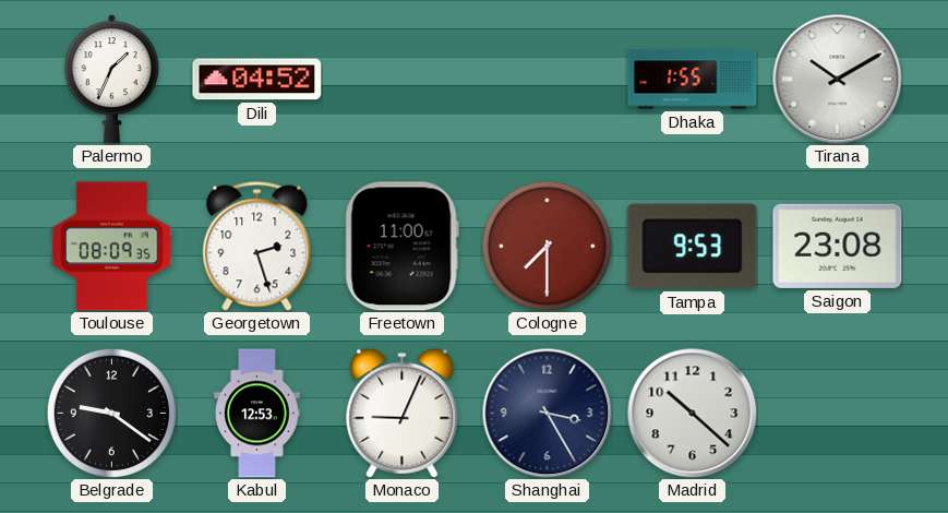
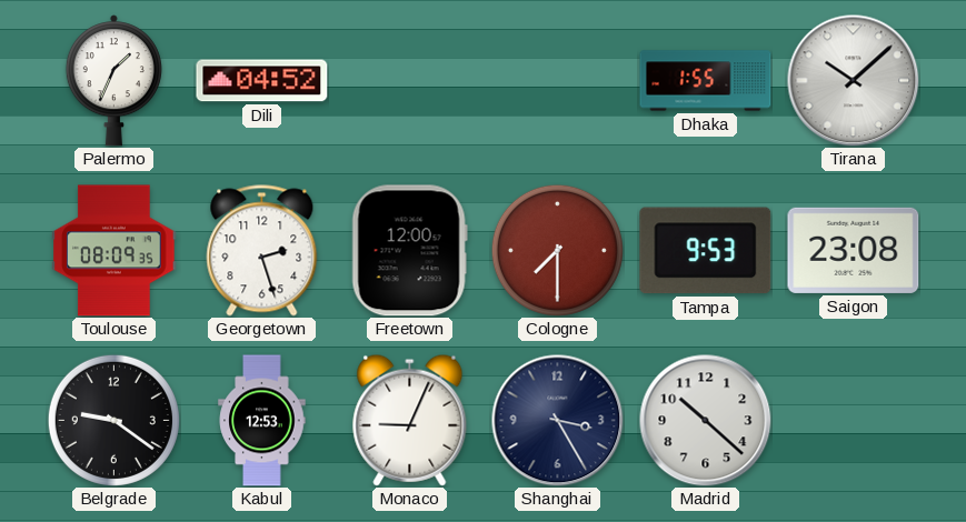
Tirana: 10:10 -> 10:08
Freetown: 11:00 -> 12:00
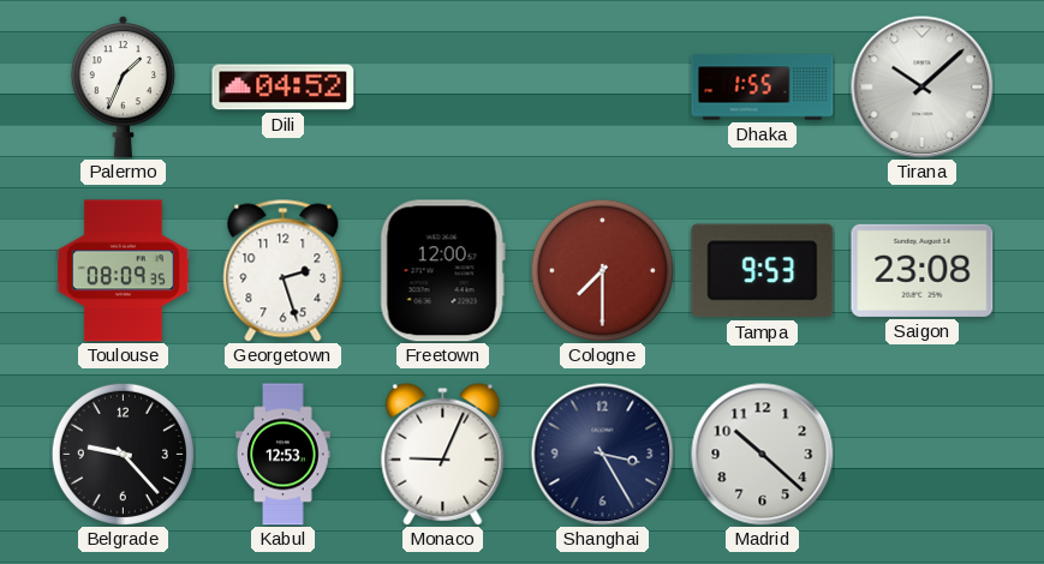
Belgrade: 9:21 -> 9:23
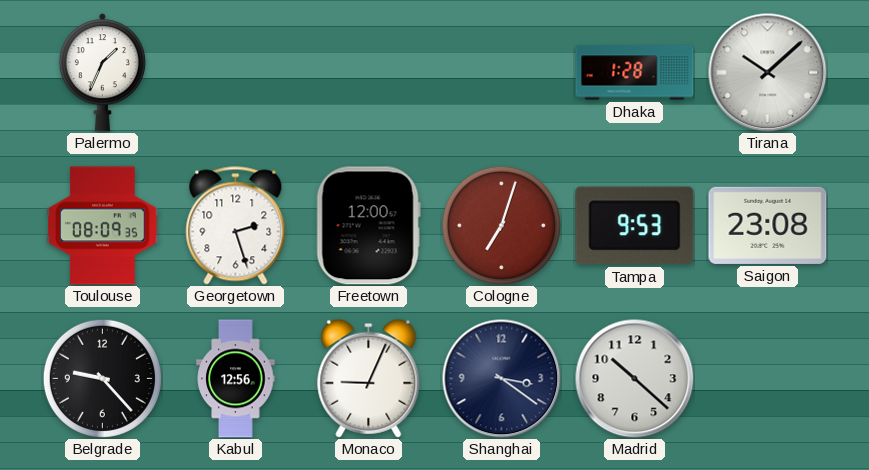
Dili: 04:52 -> none
Dhaka: 1:55 -> 1:28
Cologne: 7:30 -> 7:03
Kabul: 12:53 -> 12:56
Shanghai: 3:25 -> 3:21
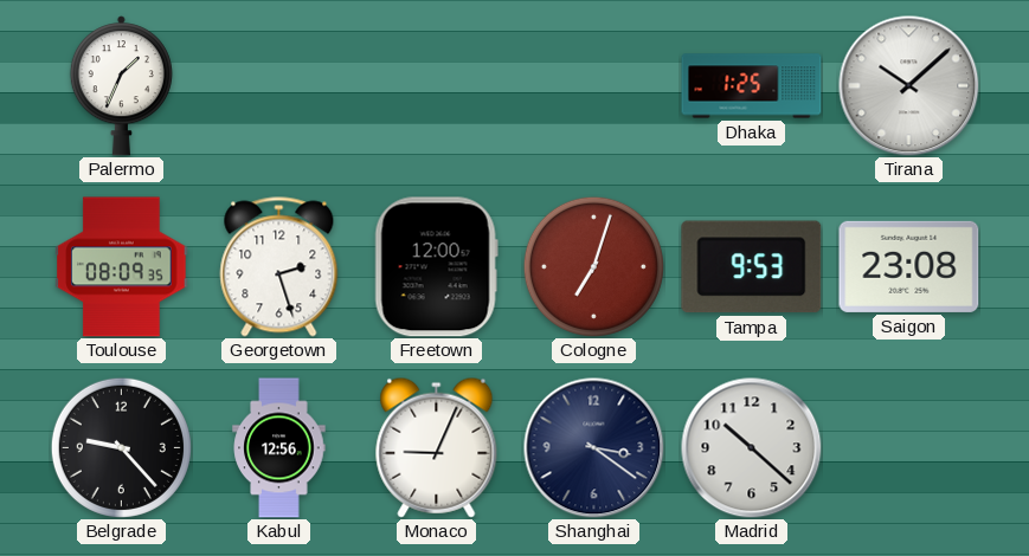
Dhaka: 1:28 -> 1:25
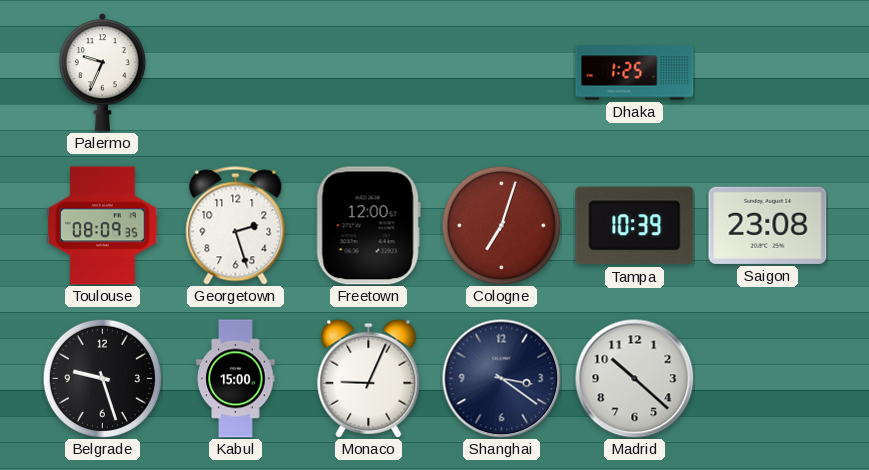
Palermo: 1:34 -> 9:34
Tirana: 10:08 -> none
Tampa: 9:53 -> 10:39
Belgrade: 9:23 -> 9:27
Kabul: 12:56 -> 15:00
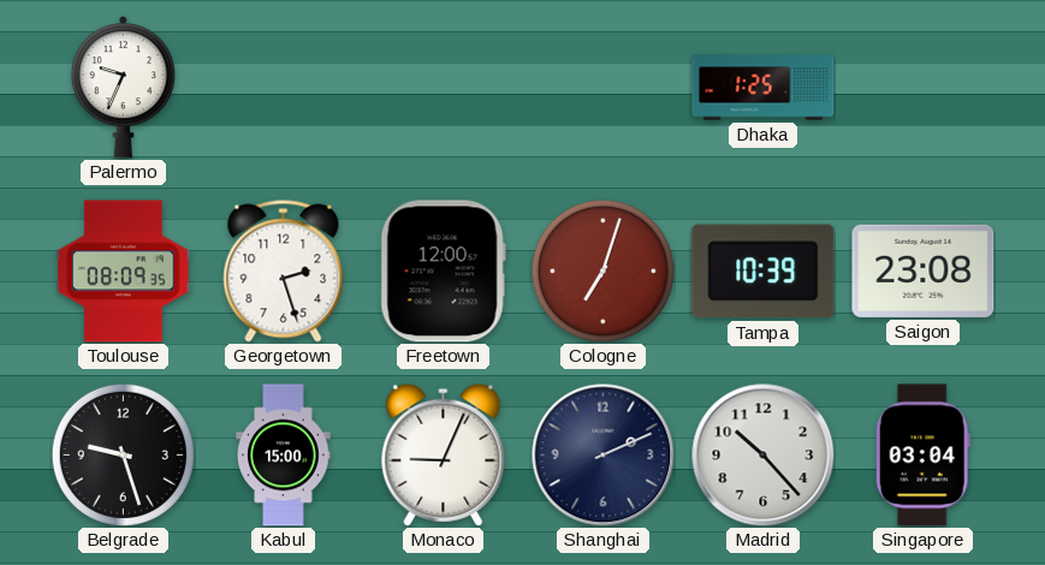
Shanghai: 3:21 -> 2:11
Madrid: 10:22 -> 10:23
Singapore: none -> 03:04
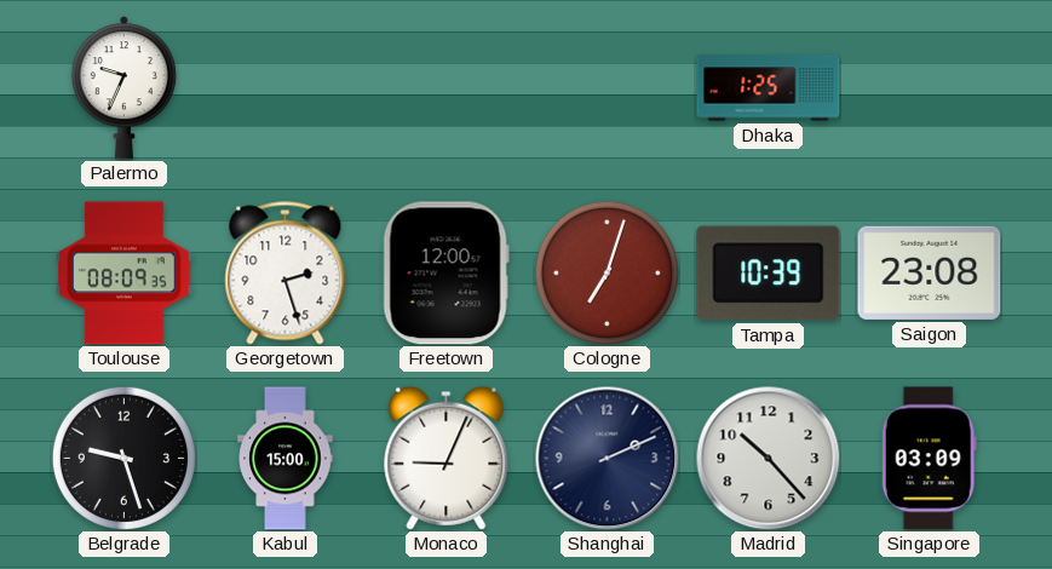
Singapore: 03:04 -> 03:09
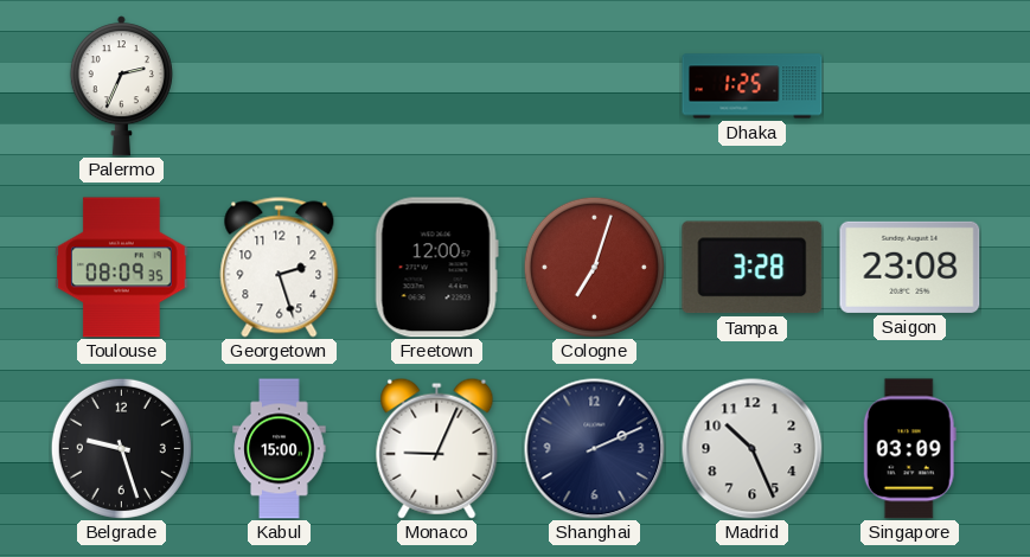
Palermo: 9:34 -> 2:34
Tampa: 10:39 -> 3:28
Madrid: 10:23 -> 10:26
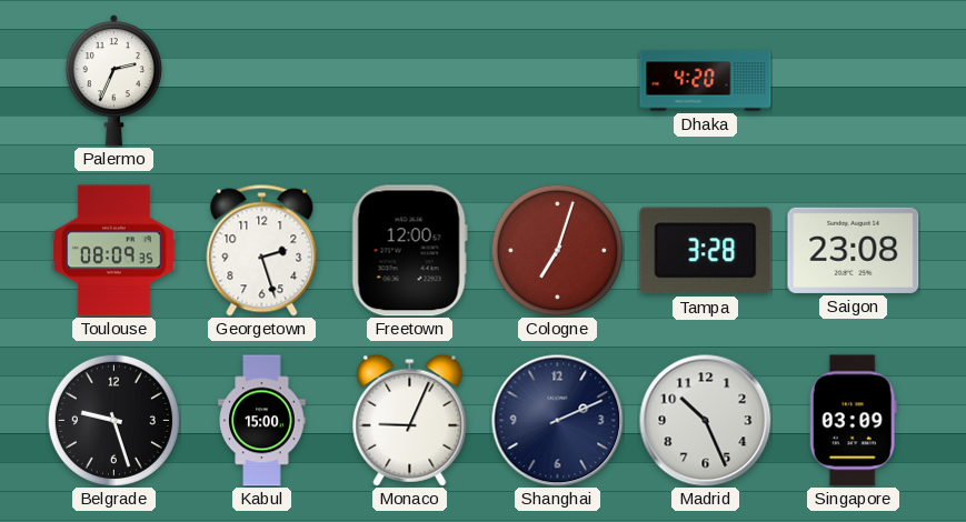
Dhaka: 1:25 -> 4:20
